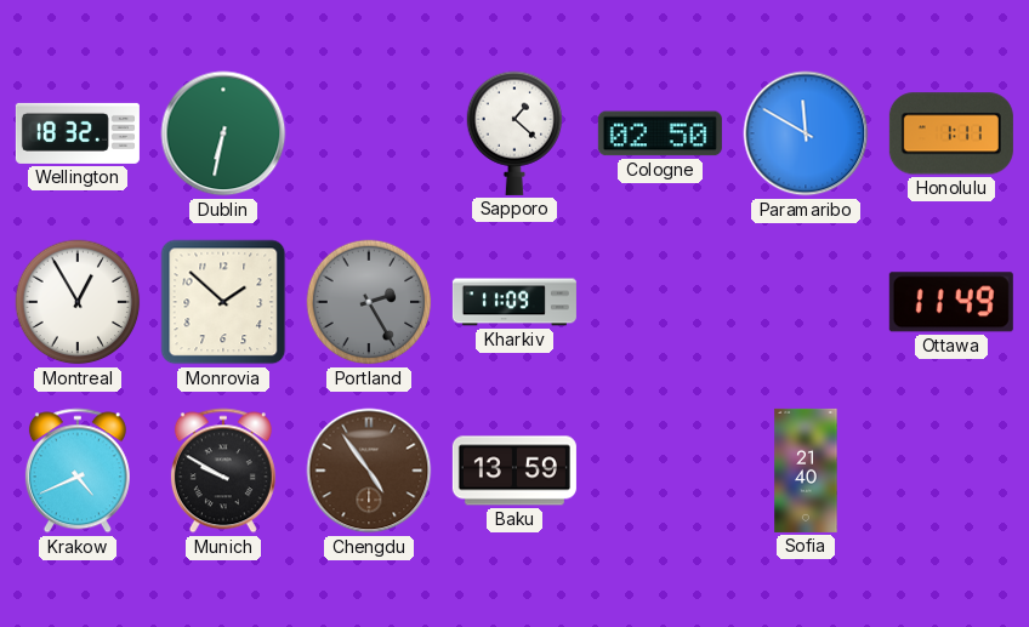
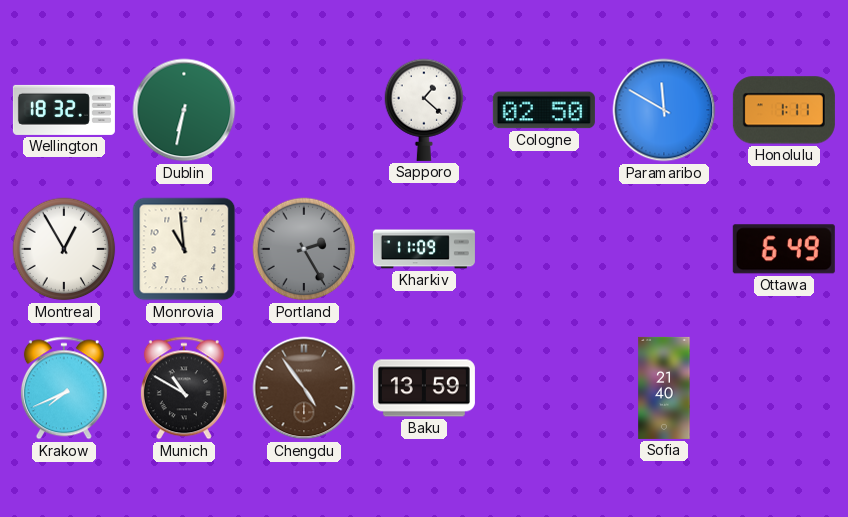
Monrovia: 1:52 -> 10:59
Ottawa: 11:49 -> 6:49
Krakow: 4:41 -> 7:41
Munich: 9:50 -> 10:50
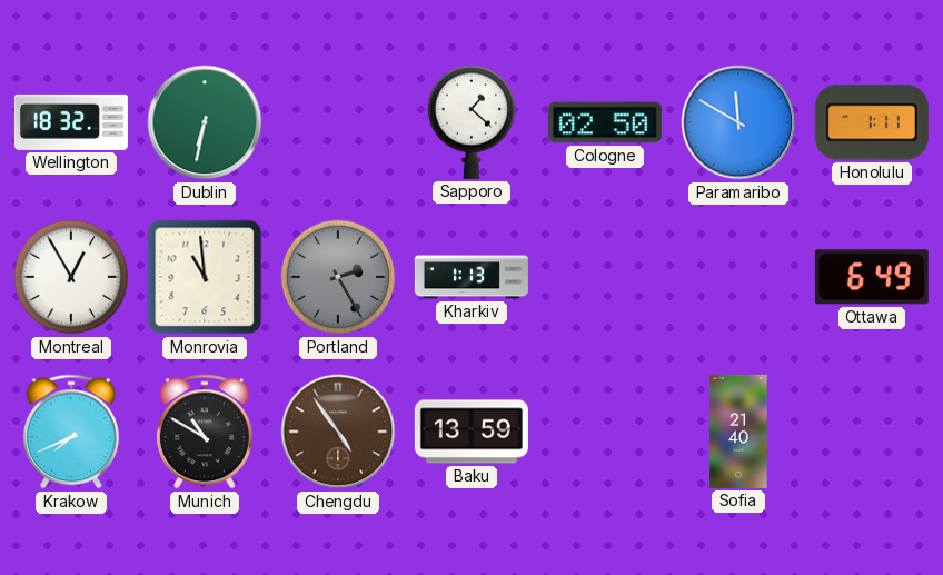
Kharkiv: 11:09 -> 1:13
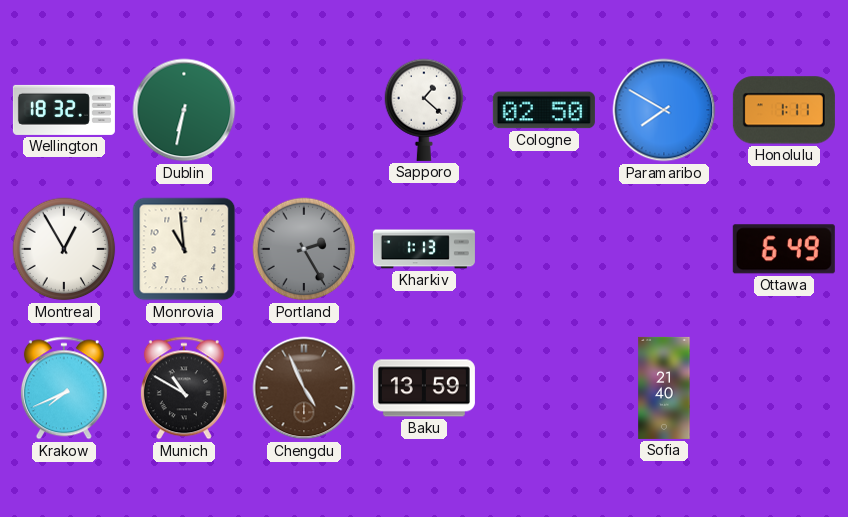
Paramaribo: 11:50 -> 7:50
Chengdu: 4:54 -> 4:56
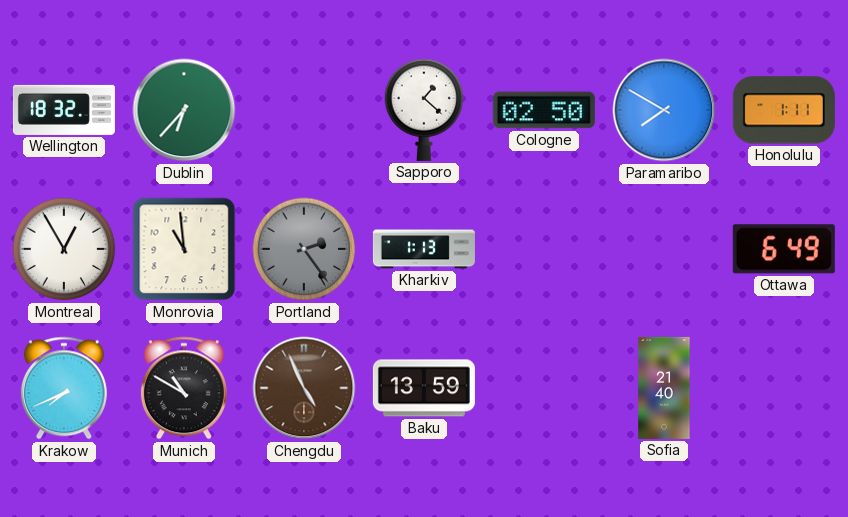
Dublin: 6:32 -> 6:37
Portland: 2:25 -> 2:24
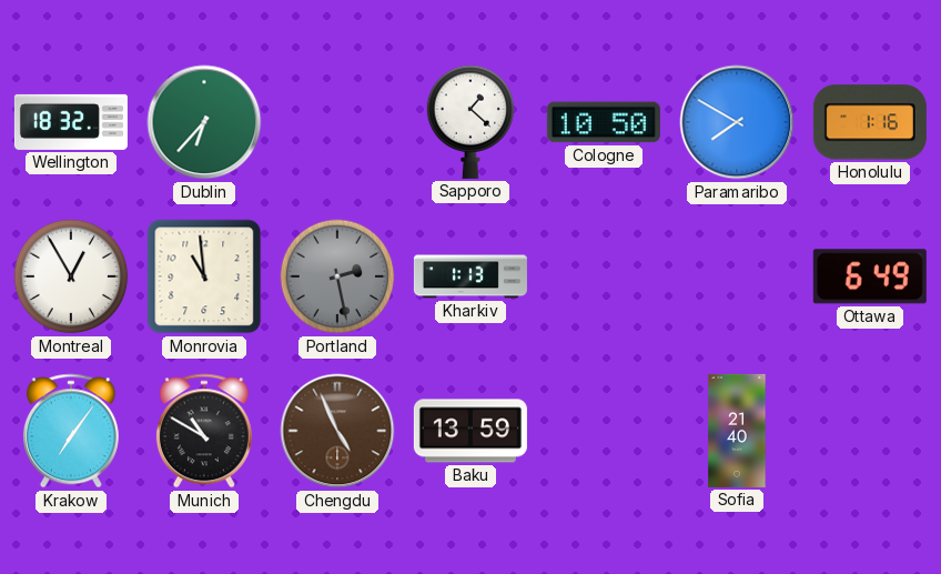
Cologne: 02:50 -> 10:50
Honolulu: 1:11 -> 1:16
Portland: 2:24 -> 2:28
Krakow: 7:41 -> 7:06
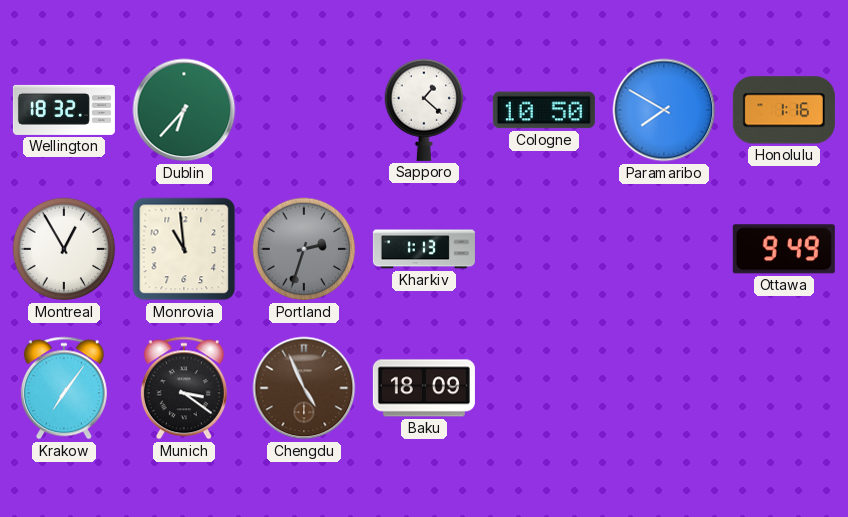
Portland: 2:28 -> 2:33
Ottawa: 6:49 -> 9:49
Munich: 10:50 -> 3:21
Baku: 13:59 -> 18:09
Sofia: 21:40 -> none
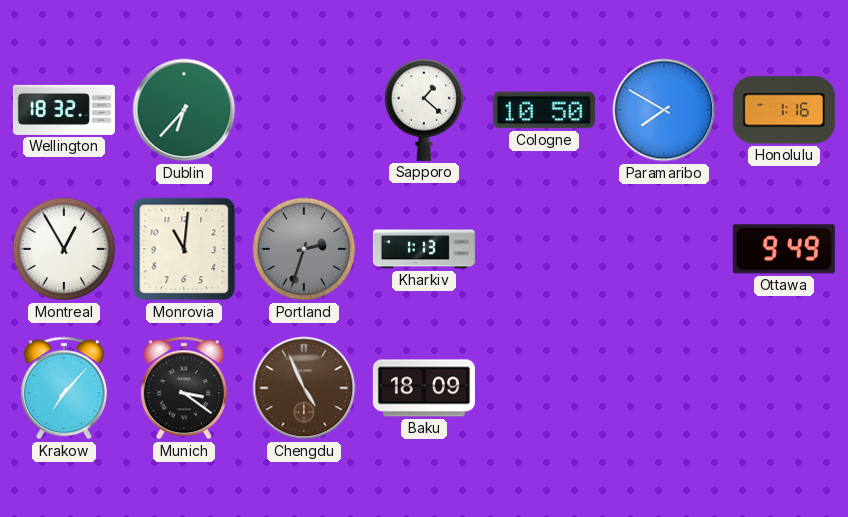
Monrovia: 10:59 -> 11:01
Krakow: 7:06 -> 7:07
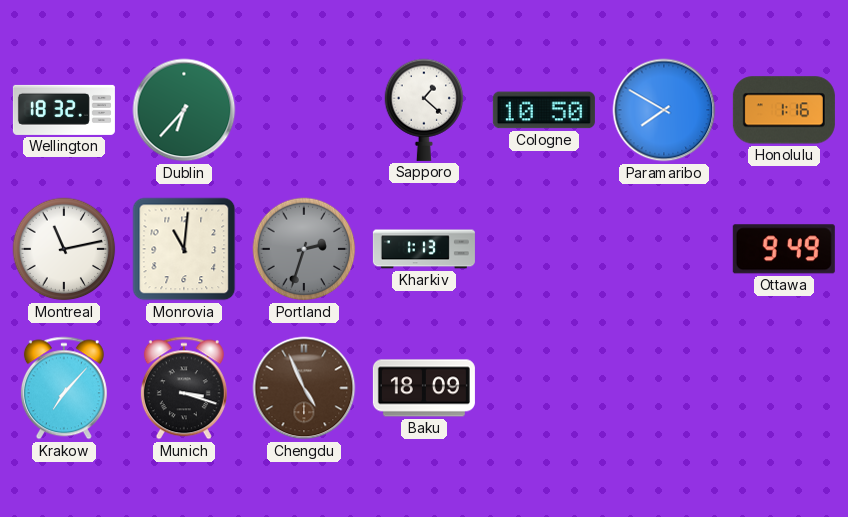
Montreal: 12:55 -> 11:13
Munich: 3:21 -> 3:18
